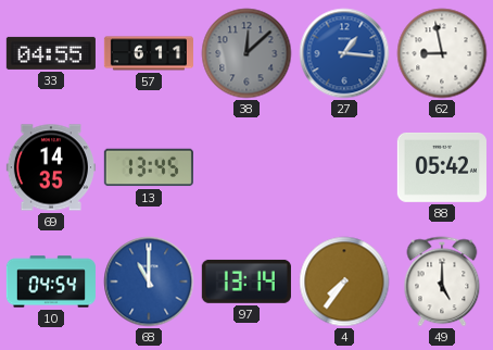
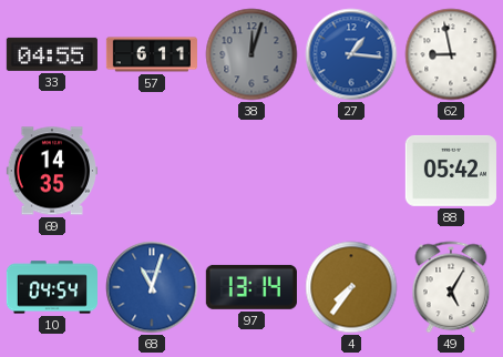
38: 12:08 -> 12:03
13: 13:45 -> none
68: 11:00 -> 11:03
49: 5:00 -> 5:05
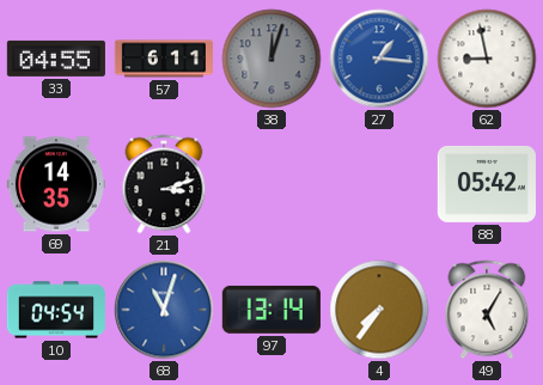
21: none -> 3:12
